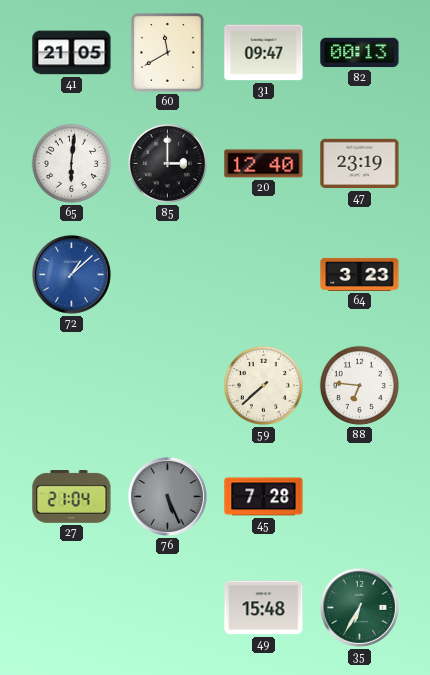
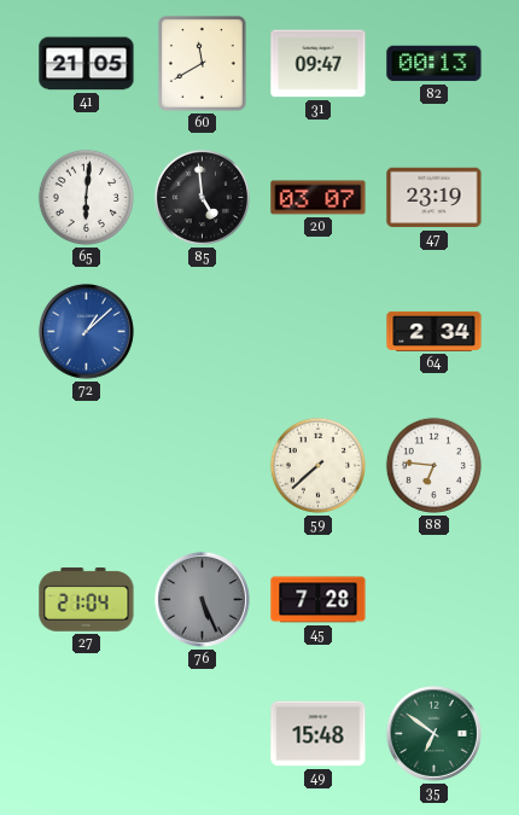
85: 3:00 -> 4:59
20: 12:40 -> 03:07
64: 3:23 -> 2:34
35: 6:35 -> 6:51
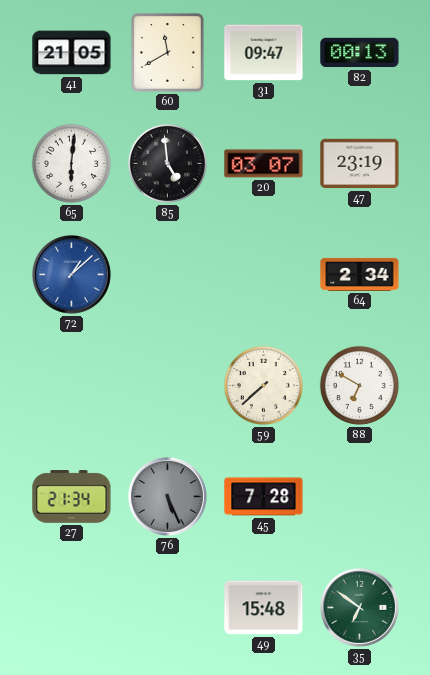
88: 6:46 -> 6:50
27: 21:04 -> 21:34
